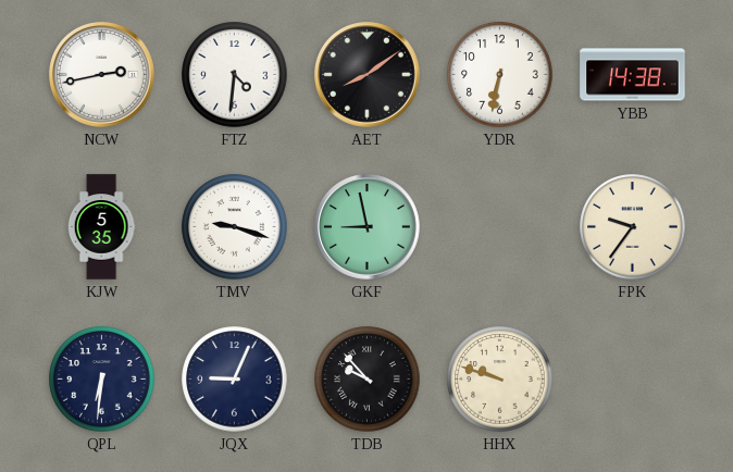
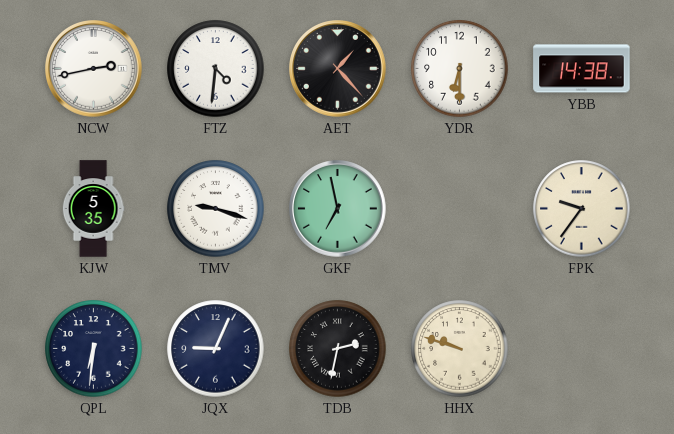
AET: 8:09 -> 1:23
YDR: 6:32 -> 6:30
GKF: 8:58 -> 6:58
TDB: 9:53 -> 2:32
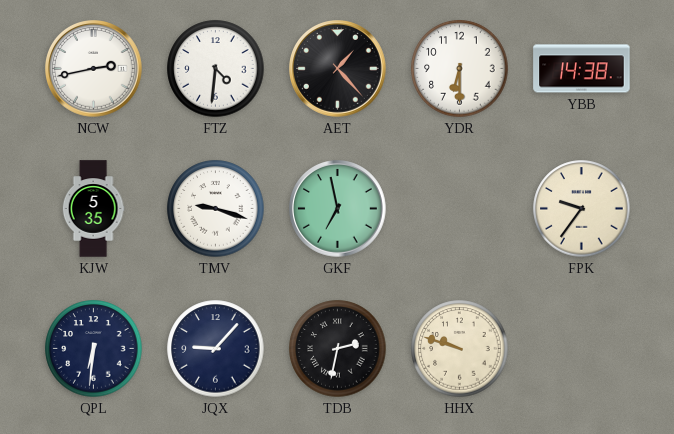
JQX: 9:04 -> 9:07
